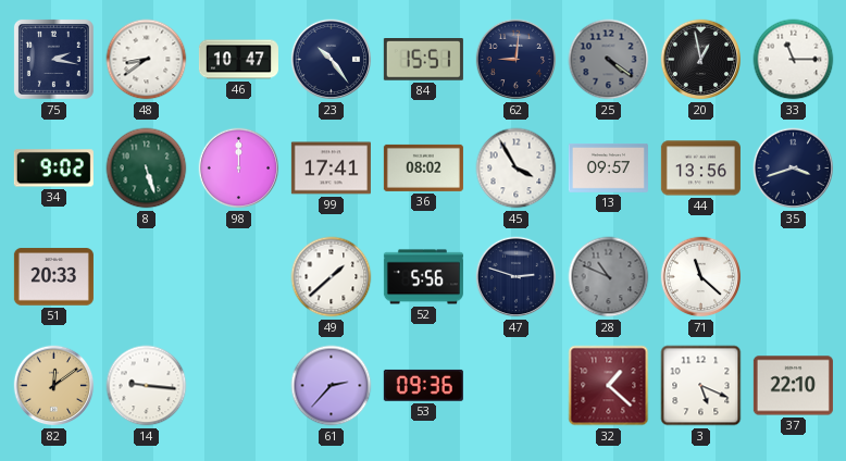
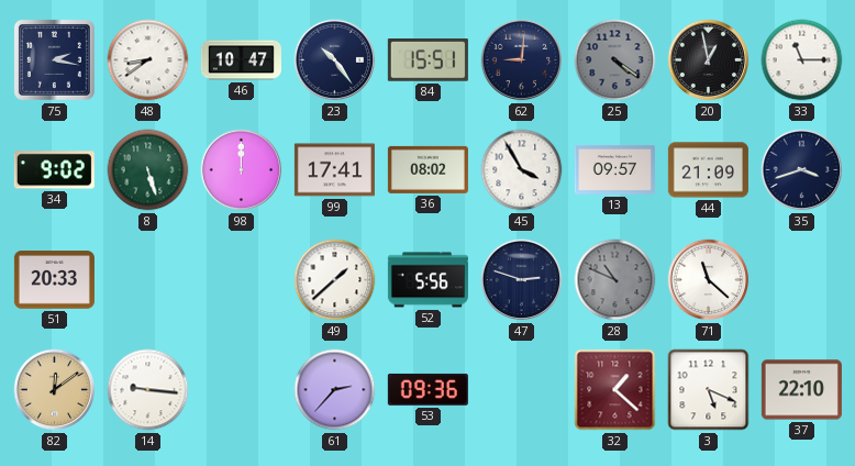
44: 13:56 -> 21:09
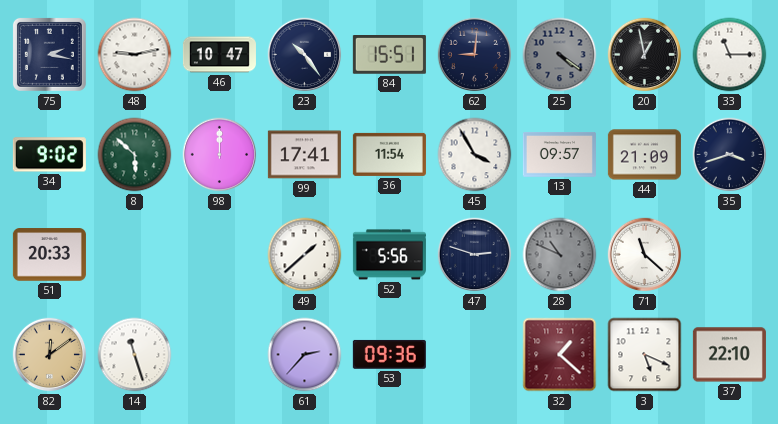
48: 8:39 -> 9:13
8: 5:27 -> 5:52
36: 08:02 -> 11:54
14: 9:16 -> 11:27
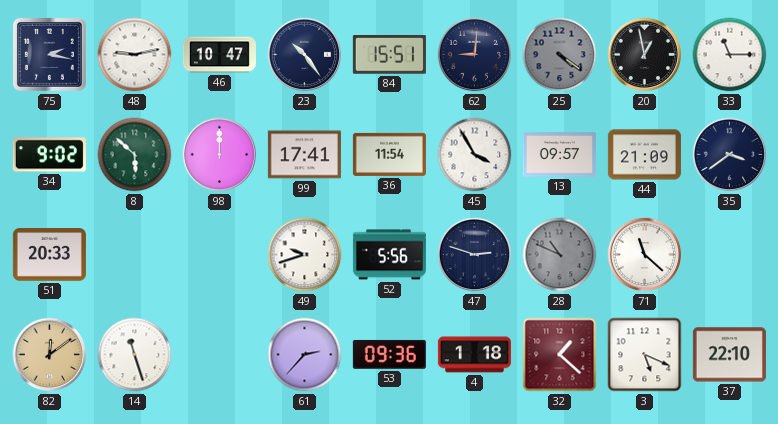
35: 3:42 -> 3:39
49: 1:38 -> 9:42
4: none -> 1:18
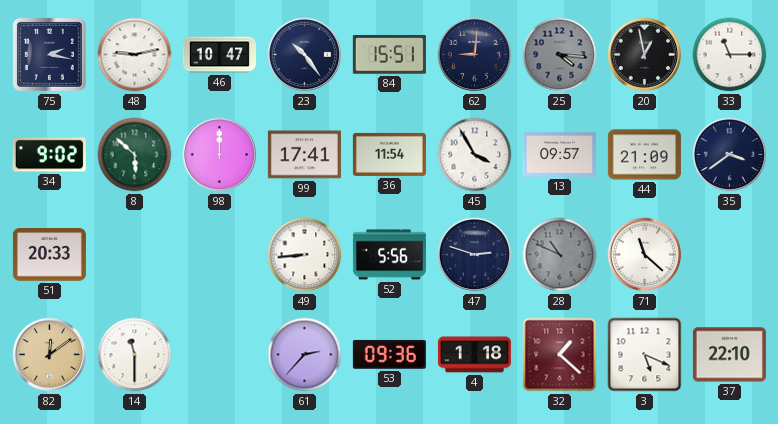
25: 4:21 -> 4:16
49: 9:42 -> 8:44
14: 11:27 -> 11:30
